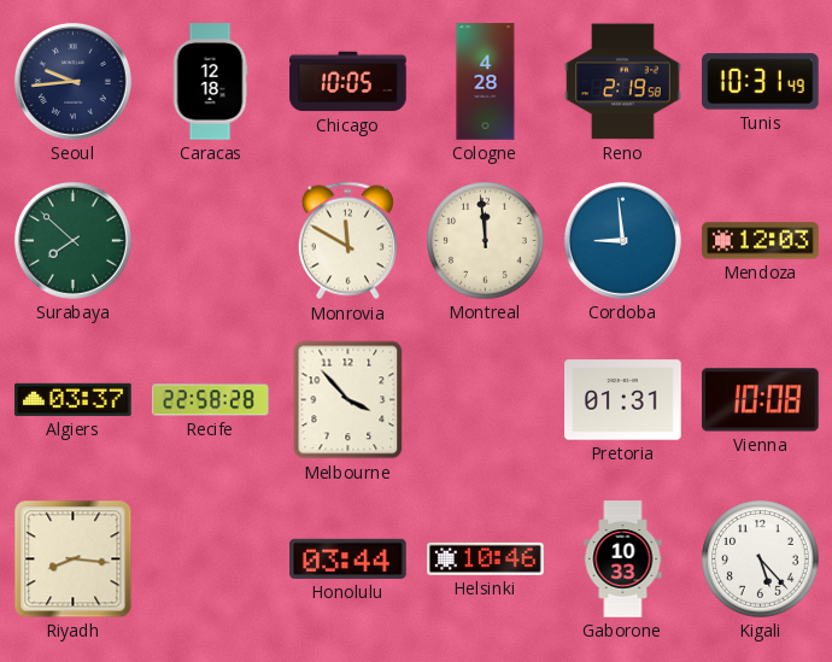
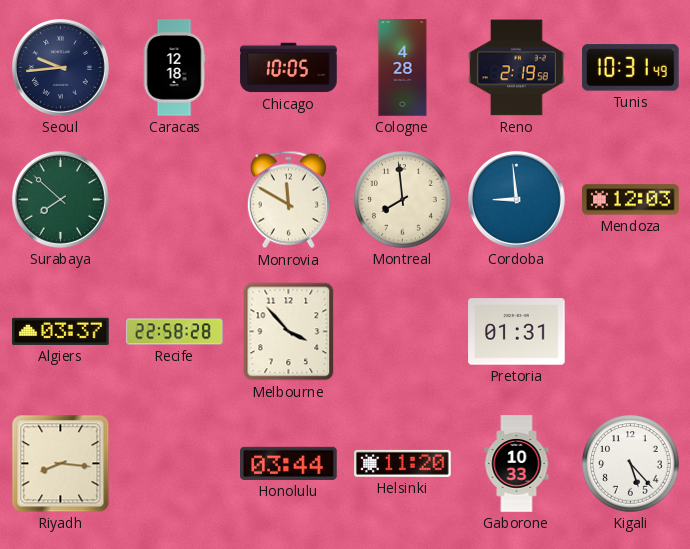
Montreal: 11:59 -> 7:59
Vienna: 10:08 -> none
Helsinki: 10:46 -> 11:20
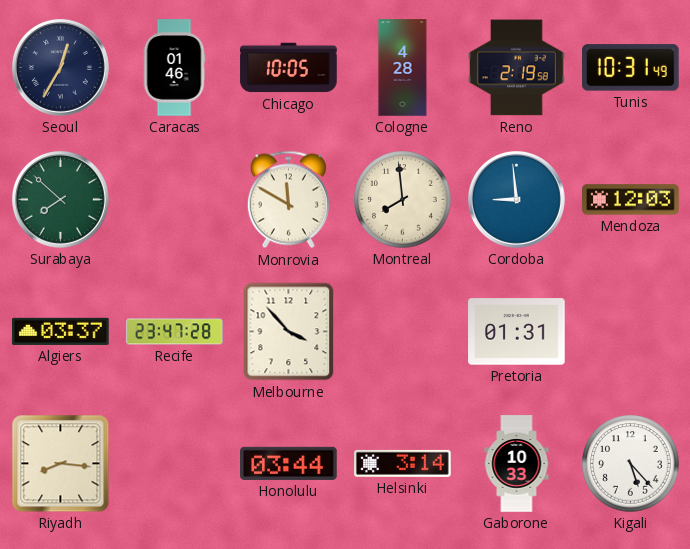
Seoul: 9:44 -> 12:35
Caracas: 12:18 -> 01:46
Recife: 22:58 -> 23:47
Helsinki: 11:20 -> 3:14
